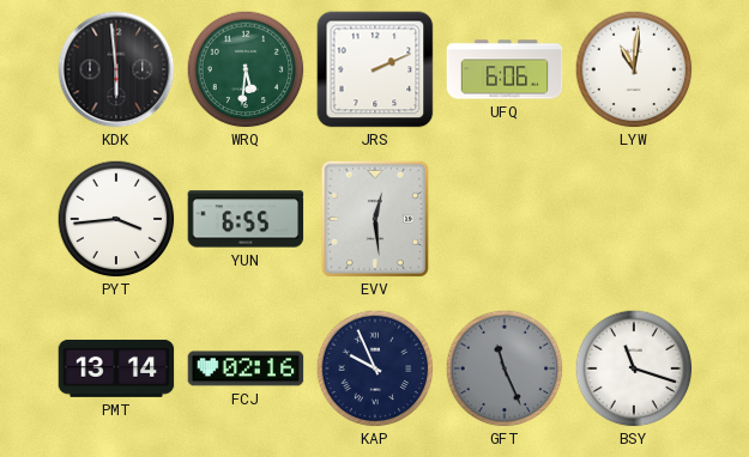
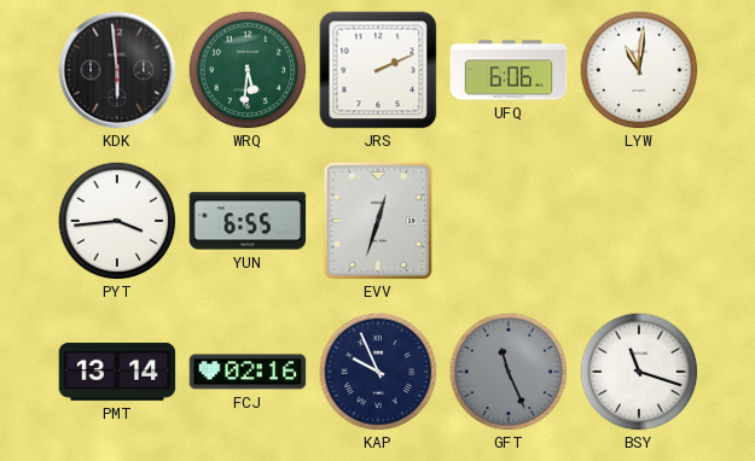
EVV: 12:29 -> 12:33
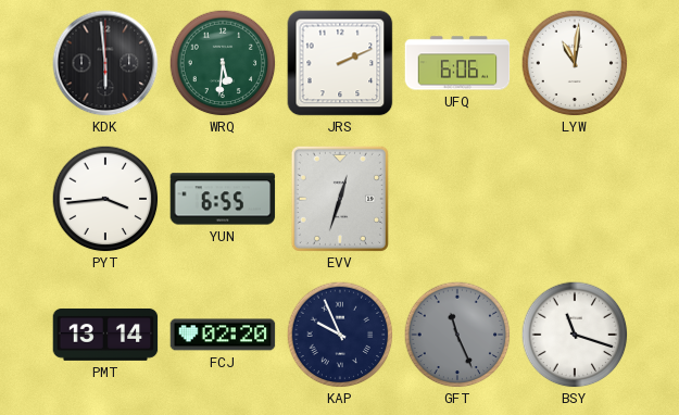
FCJ: 02:16 -> 02:20
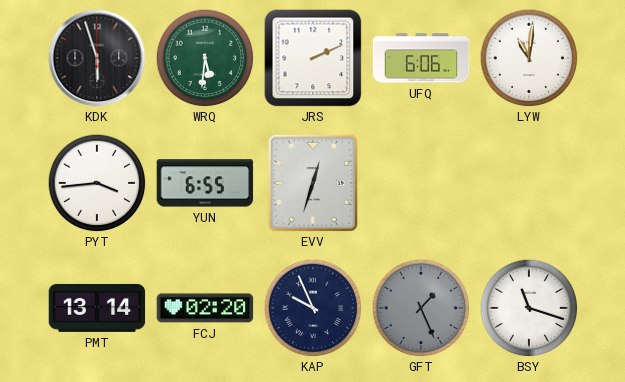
KDK: 5:59 -> 5:57
GFT: 11:26 -> 1:26
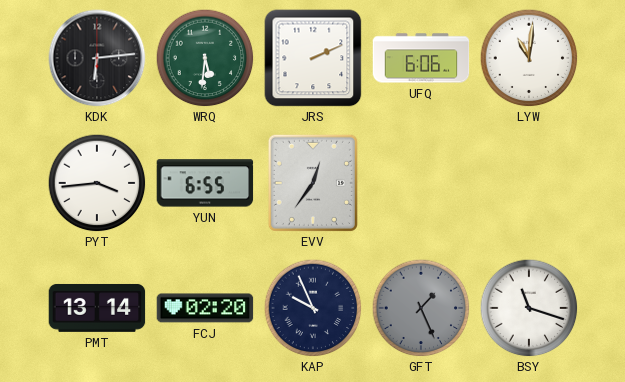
KDK: 5:57 -> 6:14
EVV: 12:33 -> 12:36
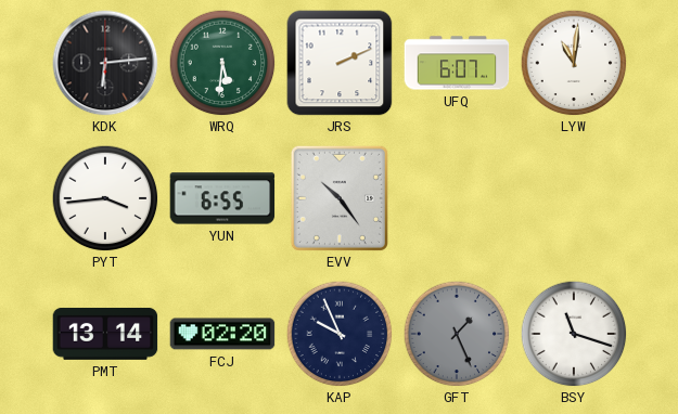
UFQ: 6:06 -> 6:07
EVV: 12:36 -> 10:24
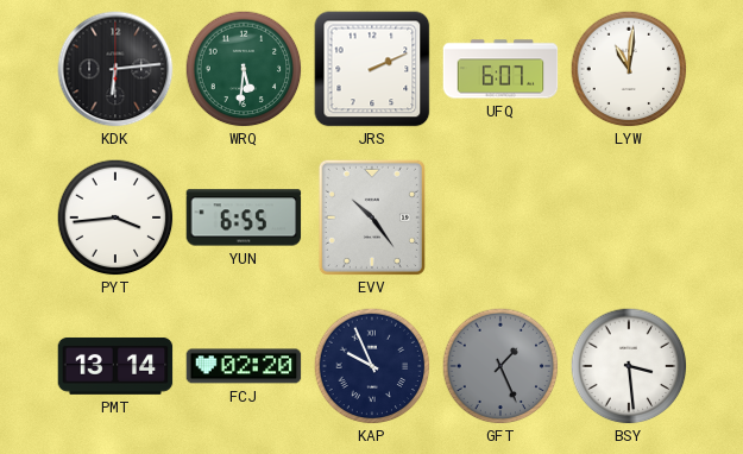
BSY: 11:18 -> 3:29
